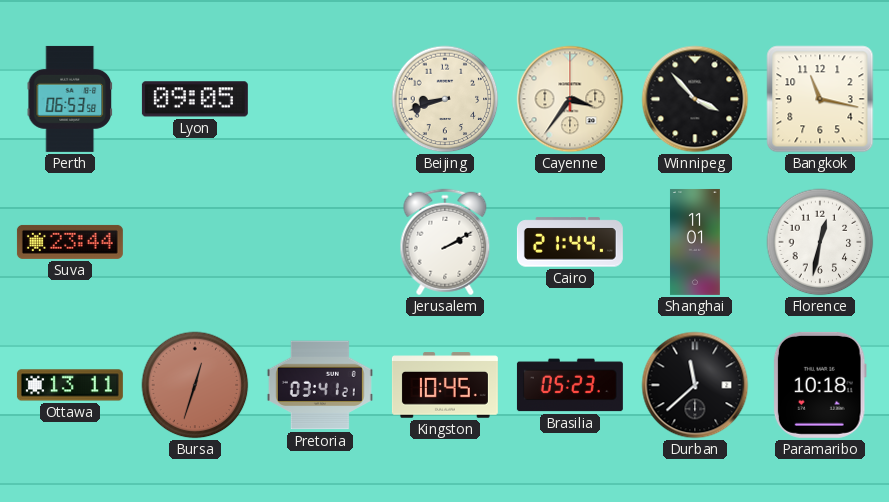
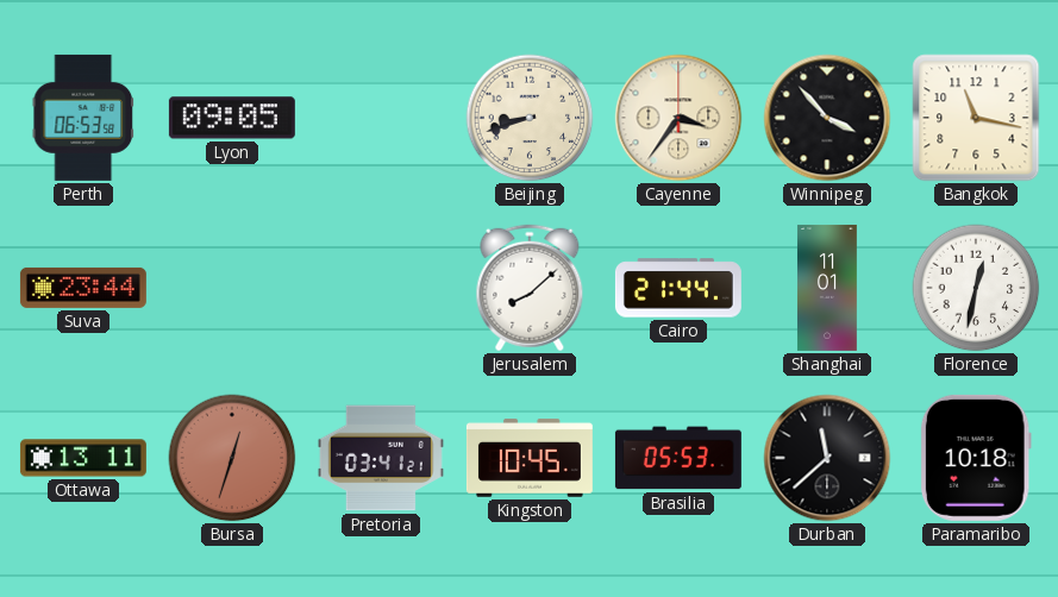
Jerusalem: 2:10 -> 8:08
Brasilia: 05:23 -> 05:53
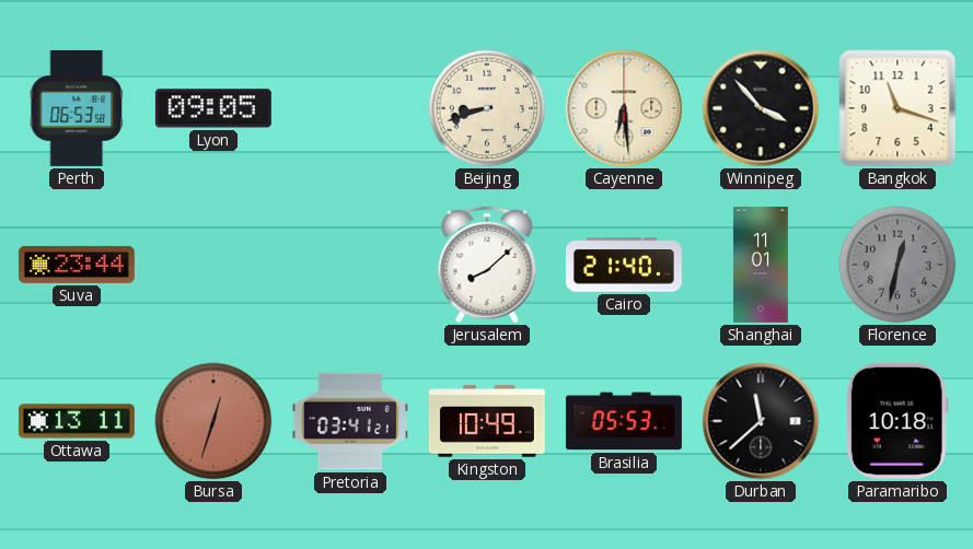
Cayenne: 3:36 -> 6:29
Bangkok: 11:17 -> 11:18
Cairo: 21:44 -> 21:40
Florence dial: white -> grey
Kingston: 10:45 -> 10:49
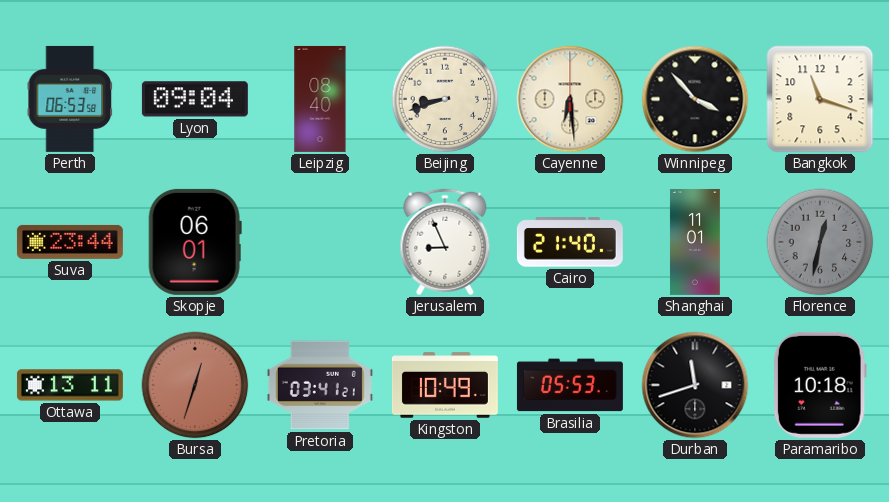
Lyon: 09:05 -> 09:04
Leipzig: none -> 08:40
Skopje: none -> 06:01
Jerusalem: 8:08 -> 8:56
Durban: 11:38 -> 11:42
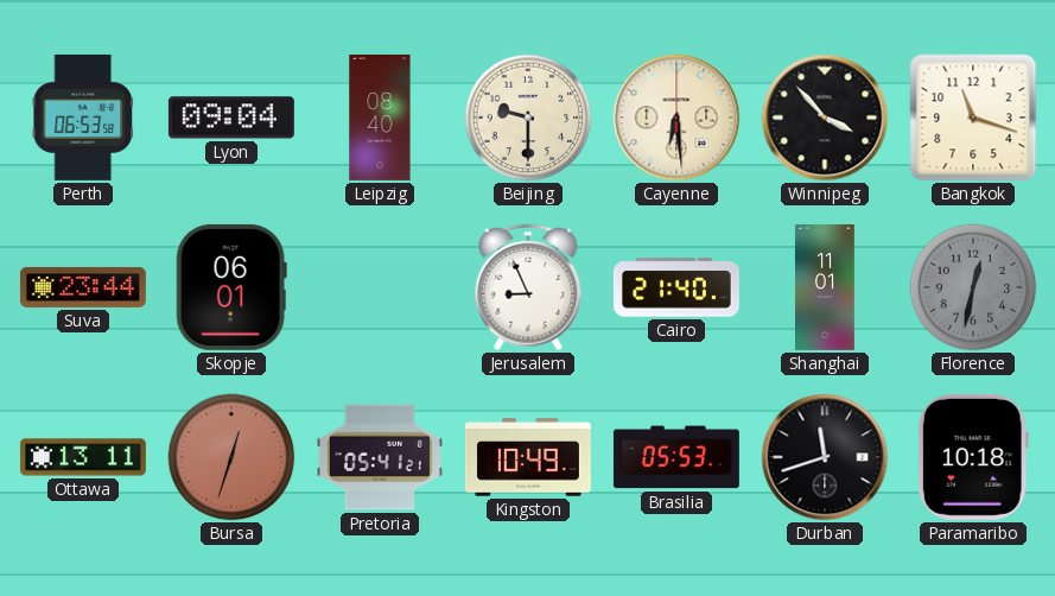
Beijing: 8:42 -> 9:30
Pretoria: 03:41 -> 05:41
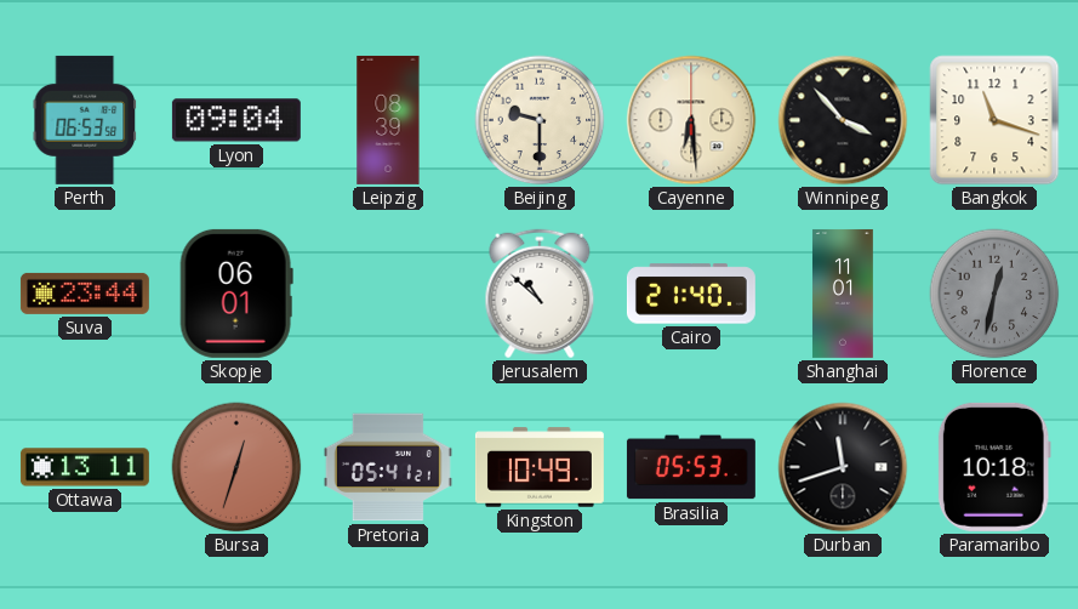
Leipzig: 08:40 -> 08:39
Jerusalem: 8:56 -> 10:52
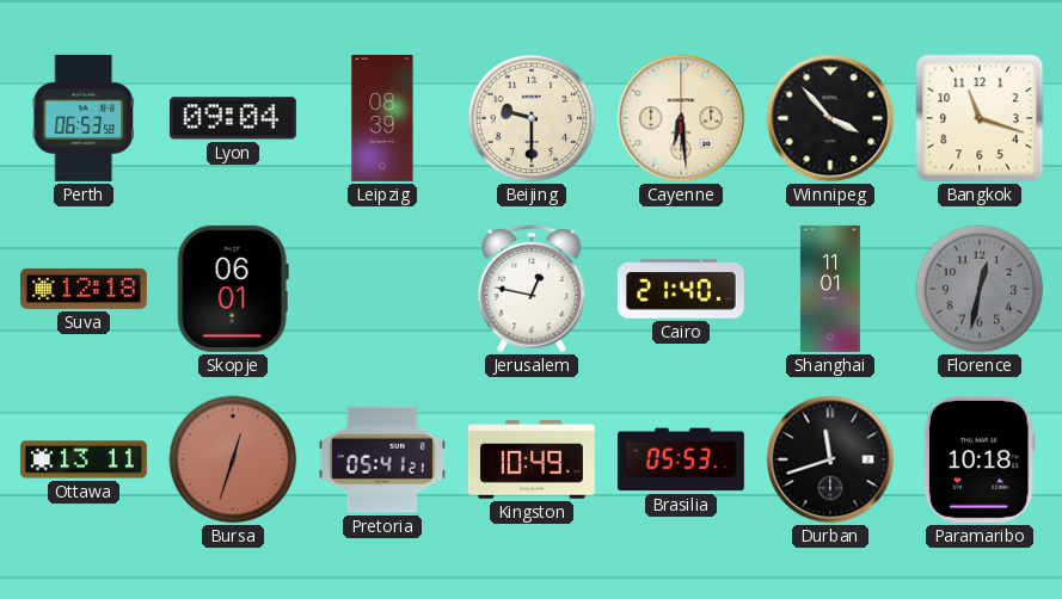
Suva: 23:44 -> 12:18
Jerusalem: 10:52 -> 12:47
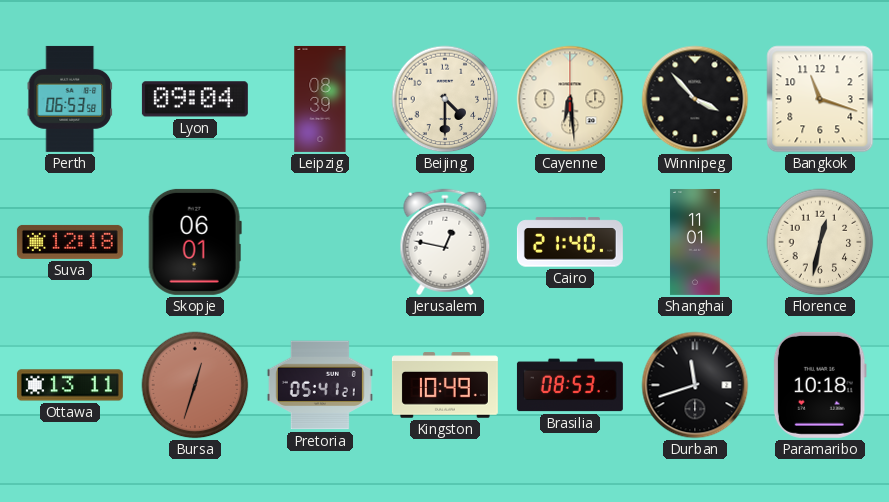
Beijing: 9:30 -> 4:30
Florence dial: grey -> cream
Brasilia: 05:53 -> 08:53
